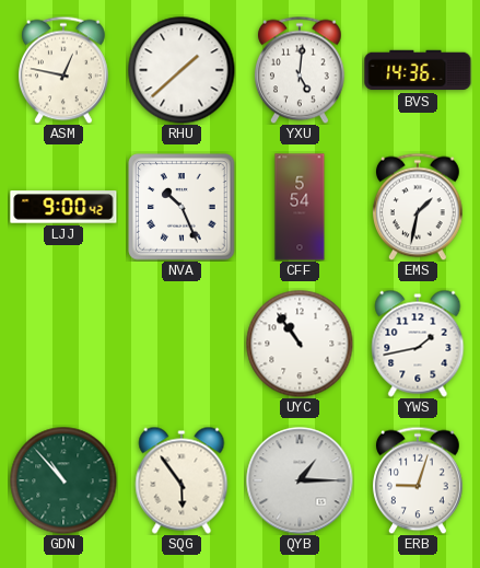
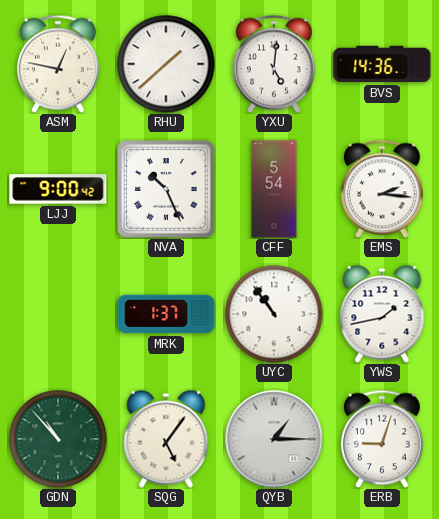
EMS: 1:32 -> 2:16
MRK: none -> 1:37
SQG: 5:54 -> 5:06
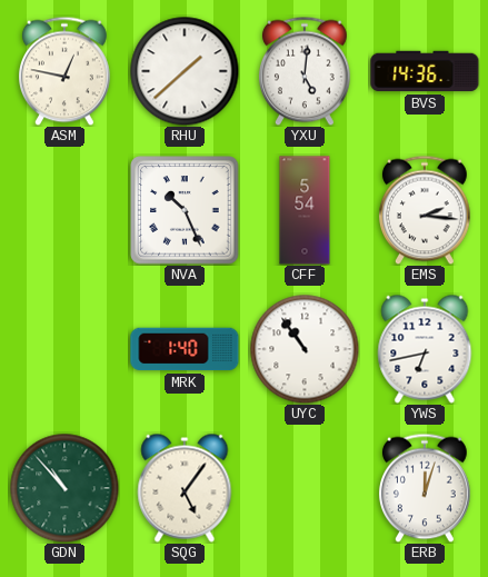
LJJ: 9:00 -> none
MRK: 1:37 -> 1:40
YWS: 1:43 -> 6:43
QYB: 1:15 -> none
ERB: 9:03 -> 12:03
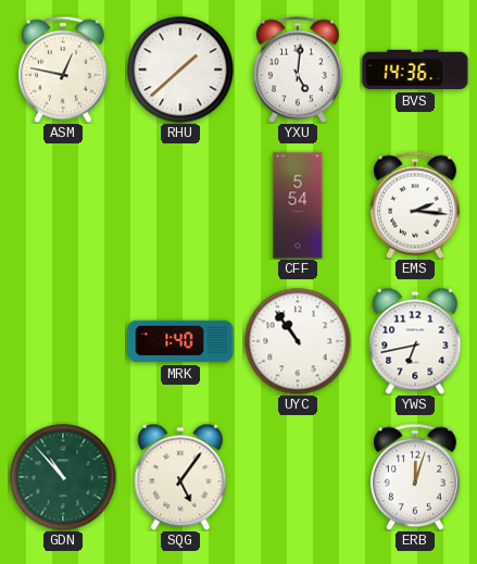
NVA: 10:26 -> none
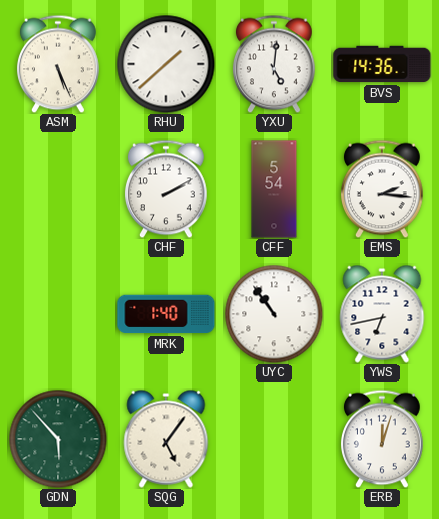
ASM: 12:47 -> 5:26
CHF: none -> 2:10
GDN: 10:53 -> 5:53
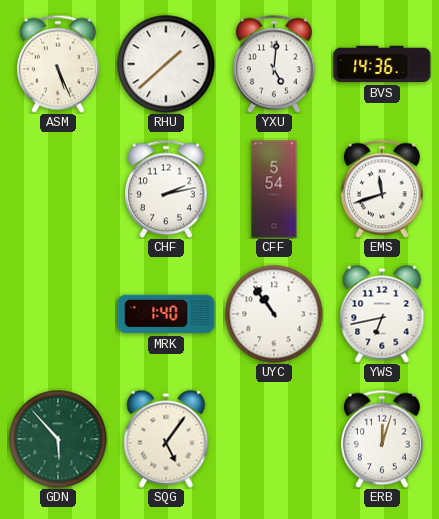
CHF: 2:10 -> 2:13
EMS: 2:16 -> 11:42
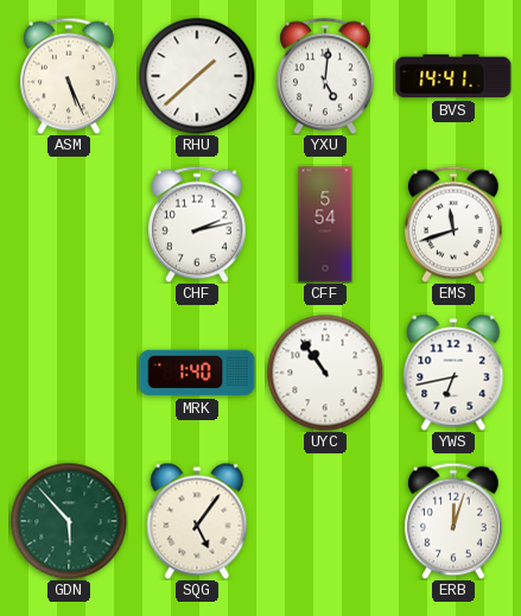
BVS: 14:36 -> 14:41
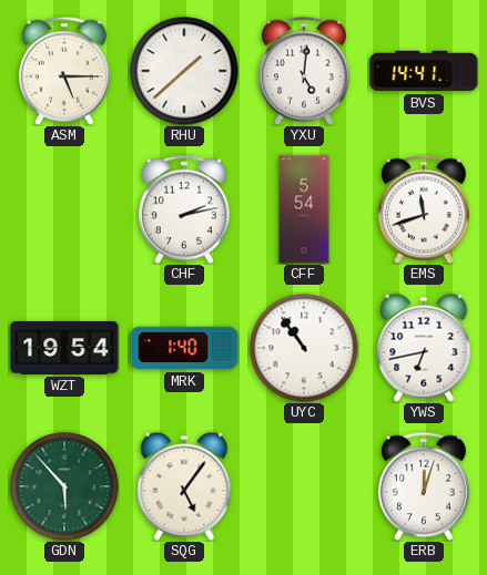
ASM: 5:26 -> 5:15
WZT: none -> 19:54
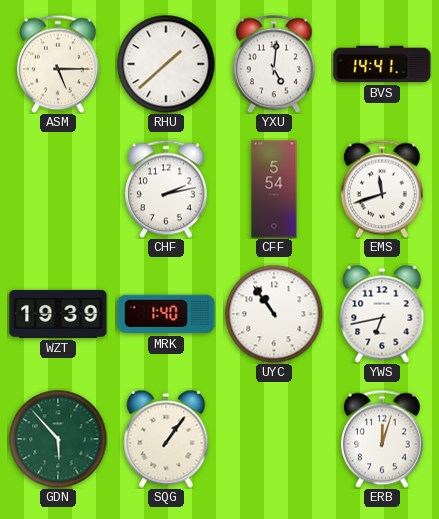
WZT: 19:54 -> 19:39
SQG: 5:06 -> 1:06
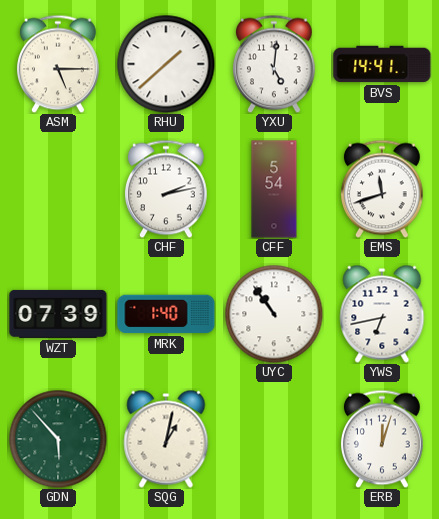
WZT: 19:39 -> 07:39
SQG: 1:06 -> 1:02
